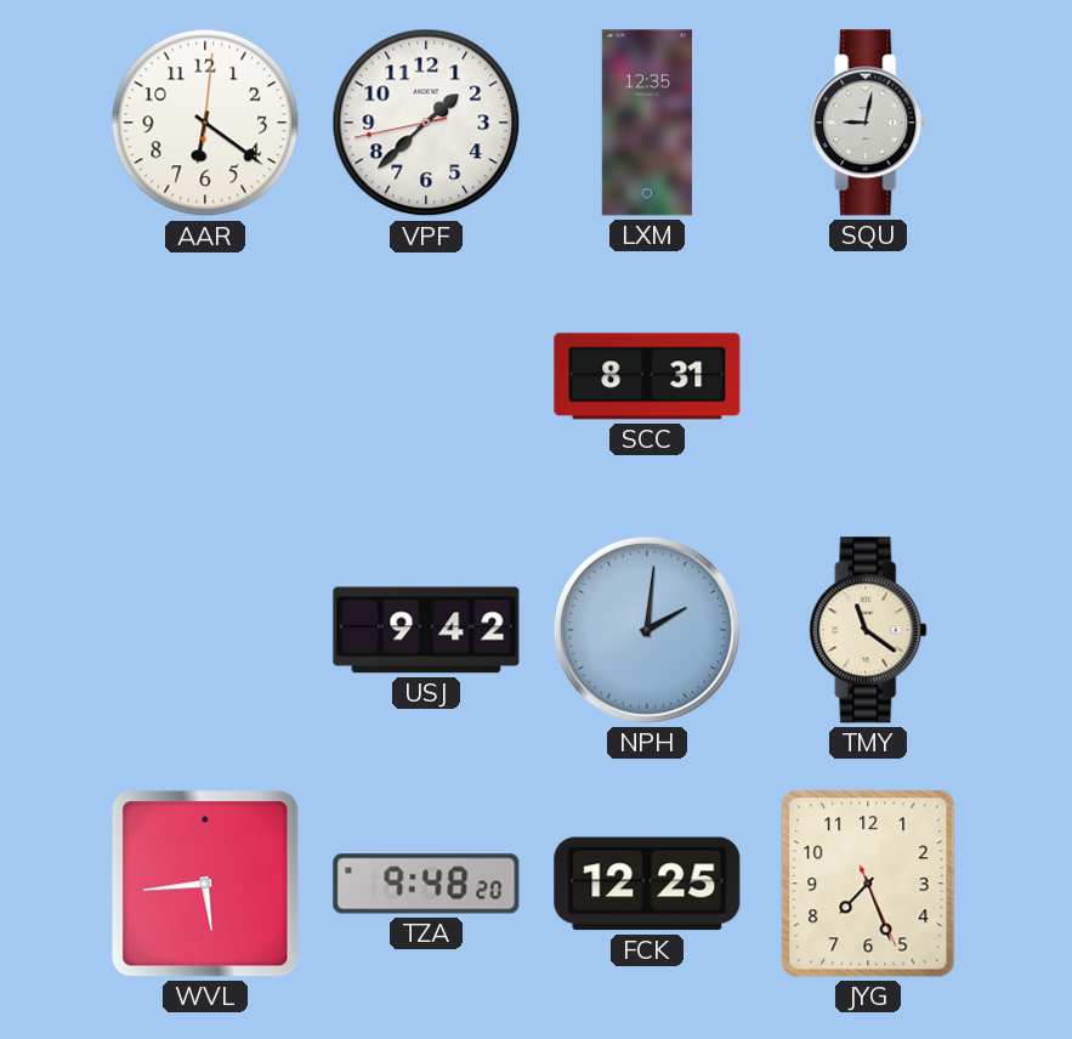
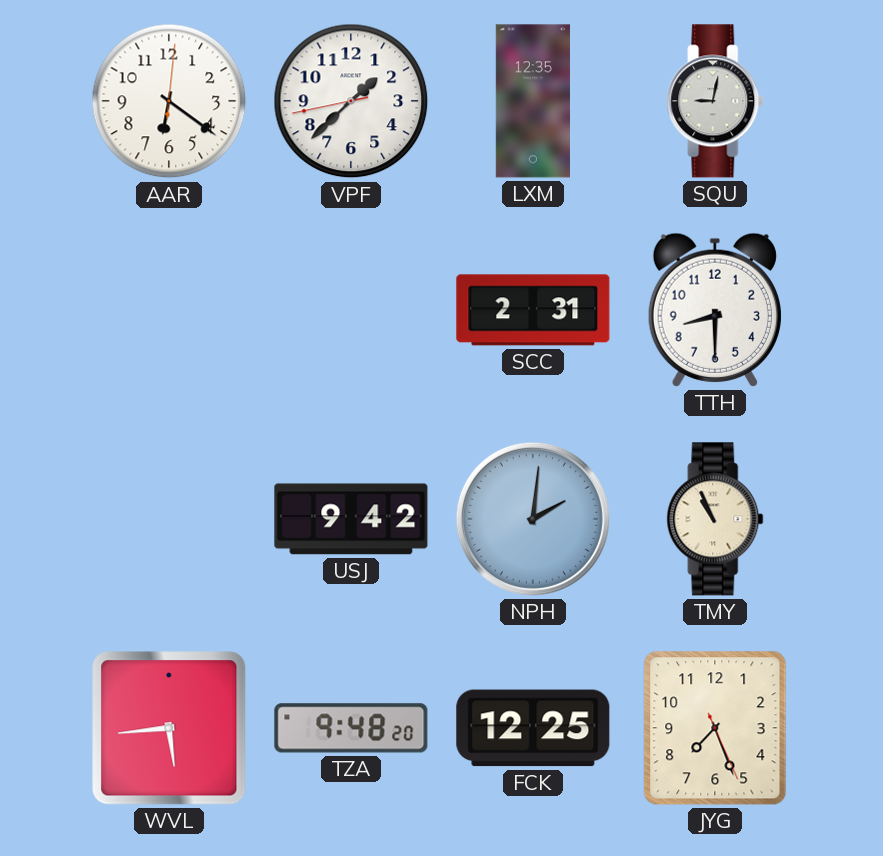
SCC: 8:31 -> 2:31
TTH: none -> 8:30
TMY: 11:21 -> 10:56
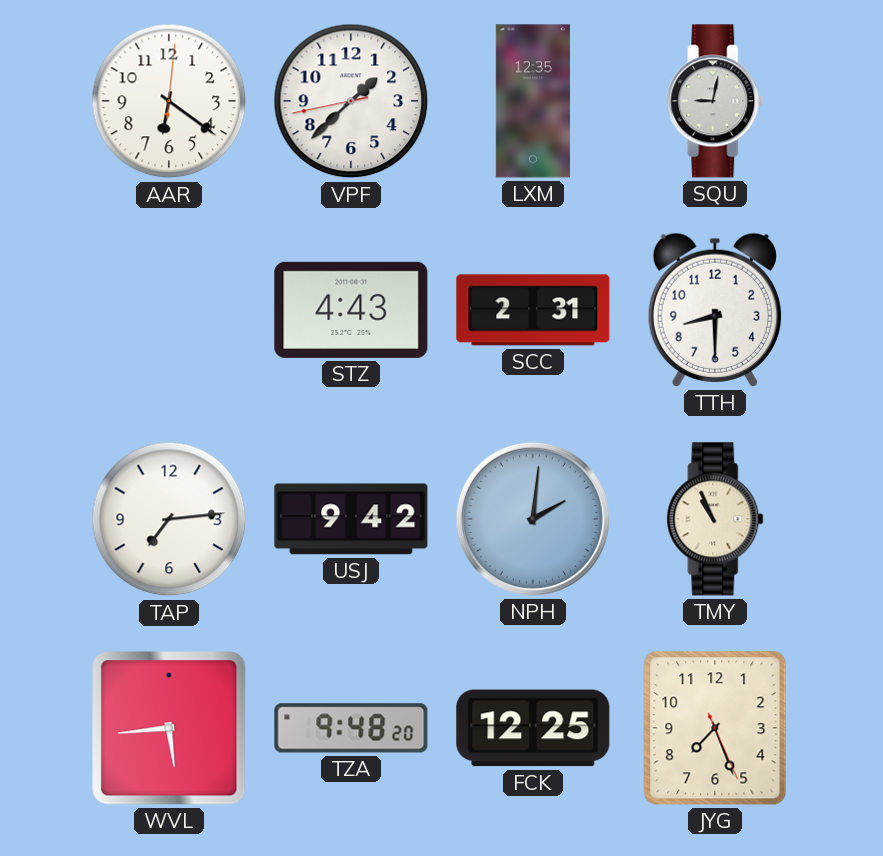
STZ: none -> 4:43
TAP: none -> 7:14
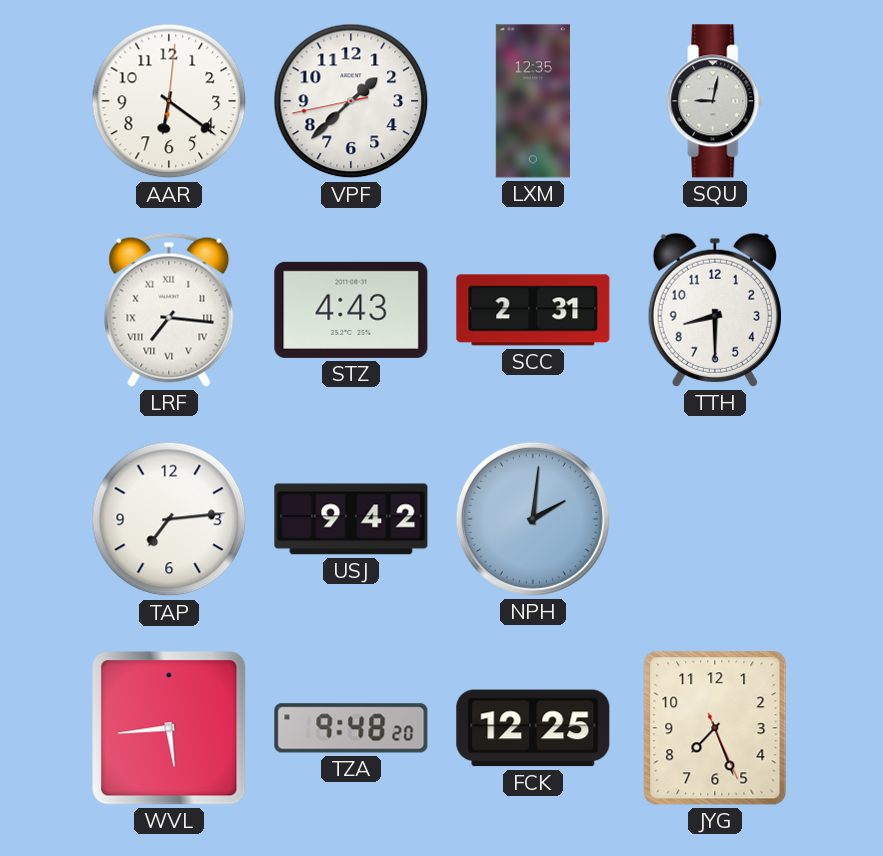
LRF: none -> 7:16
TMY: 10:56 -> none
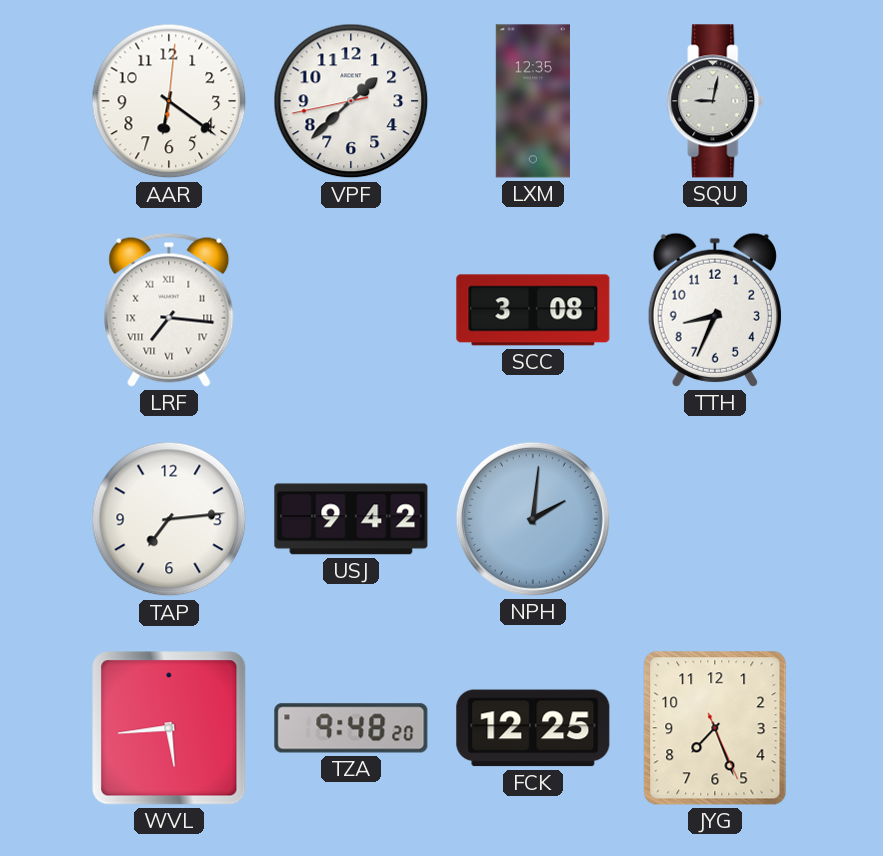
STZ: 4:43 -> none
SCC: 2:31 -> 3:08
TTH: 8:30 -> 8:34
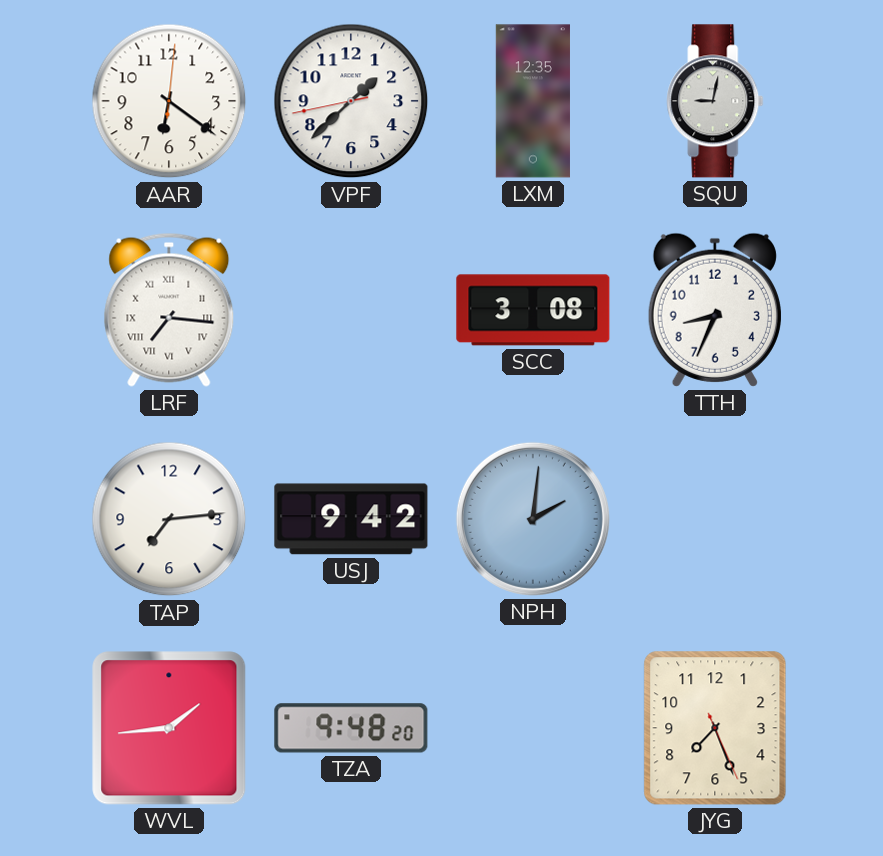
WVL: 5:44 -> 1:44
FCK: 12:25 -> none
